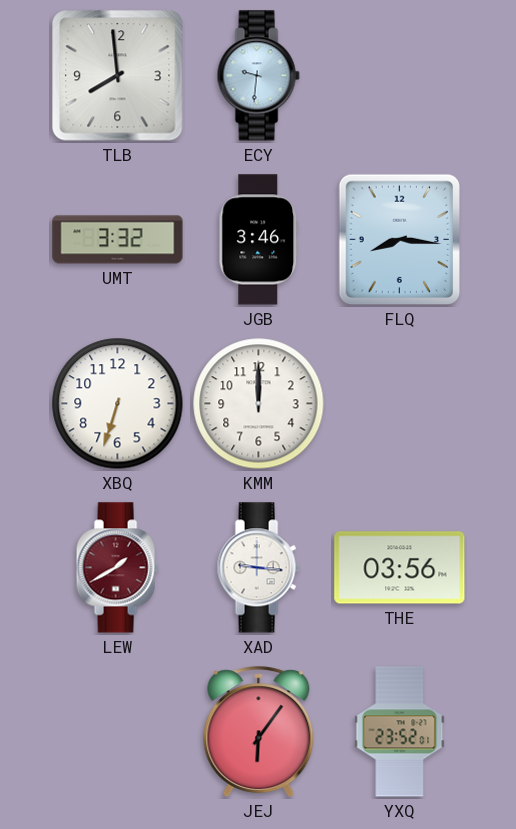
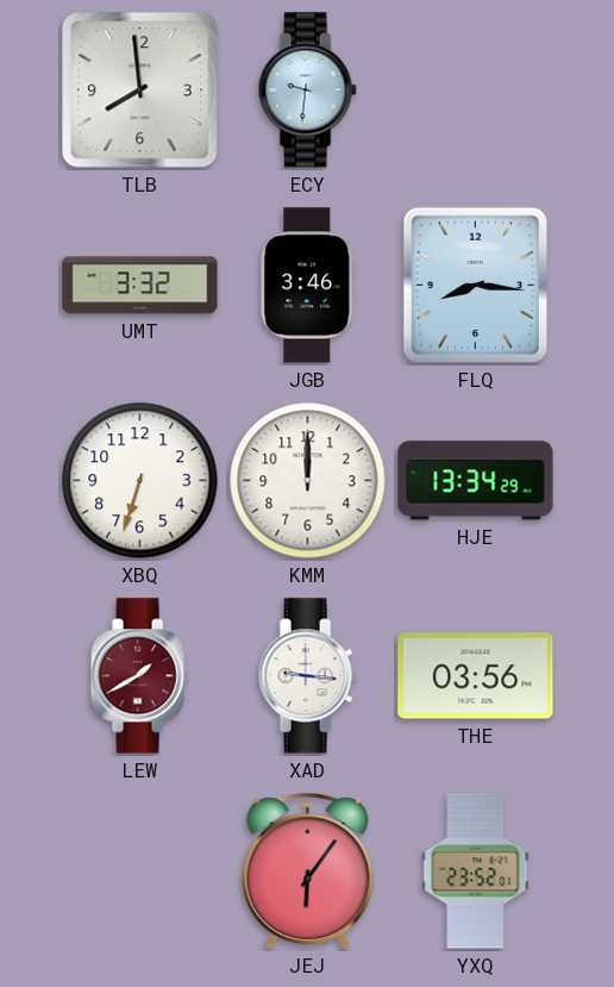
HJE: none -> 13:34
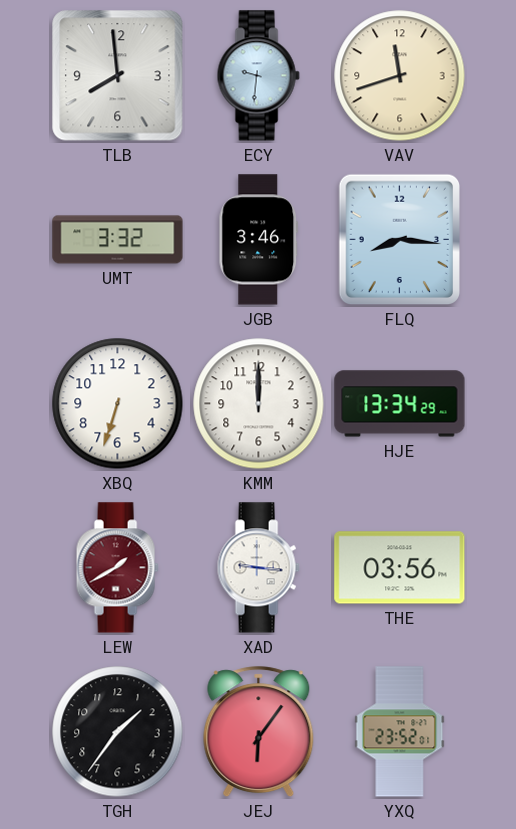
VAV: none -> 11:42
TGH: none -> 1:36
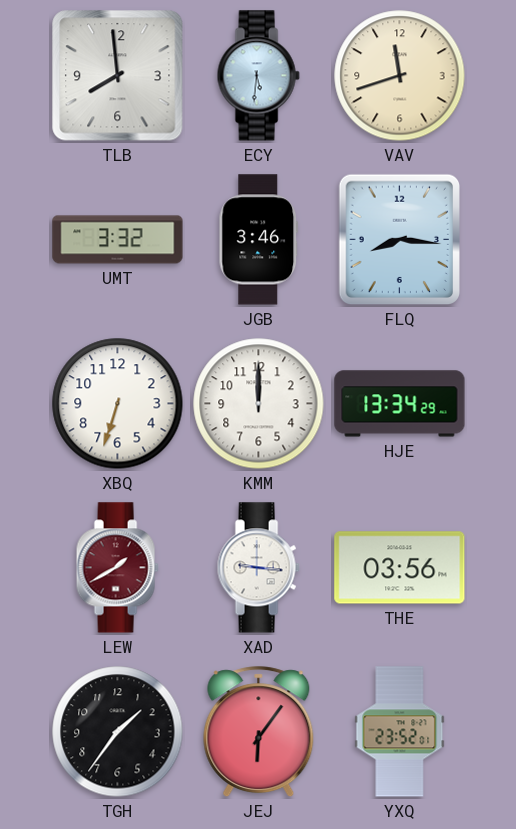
ECY: 9:31 -> 5:31
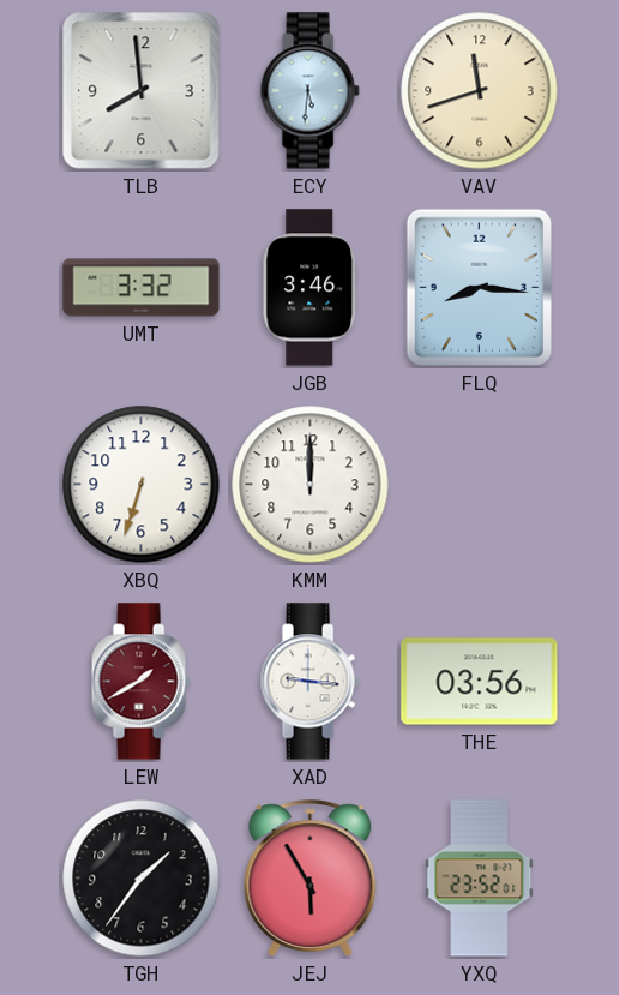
HJE: 13:34 -> none
JEJ: 6:06 -> 5:55
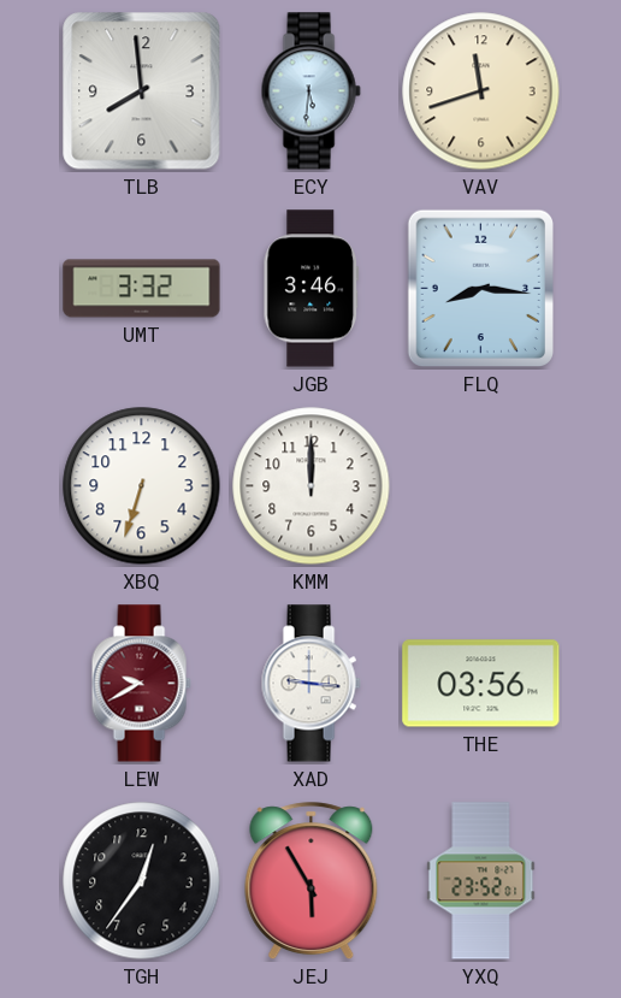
LEW: 1:40 -> 9:40
TGH: 1:36 -> 12:36
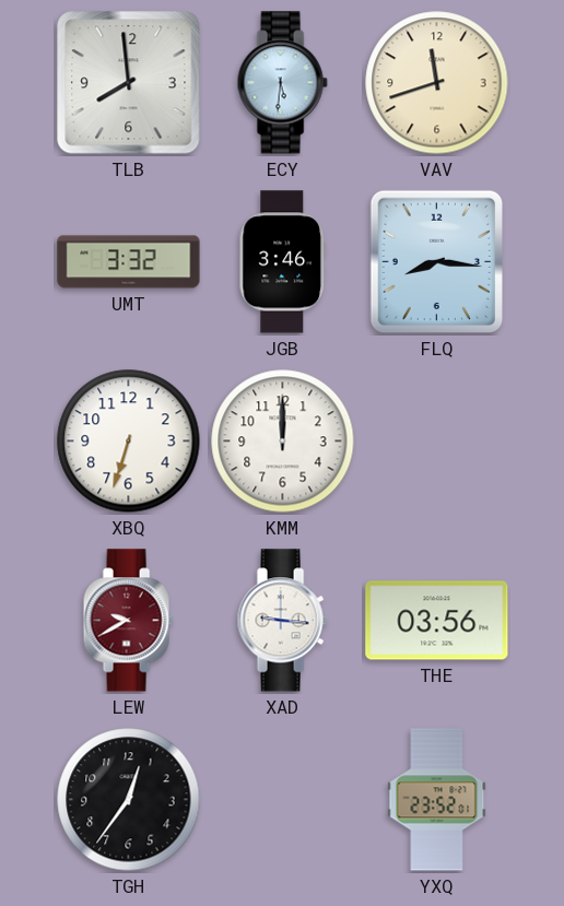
JEJ: 5:55 -> none
